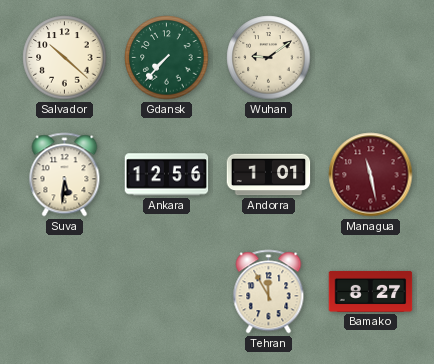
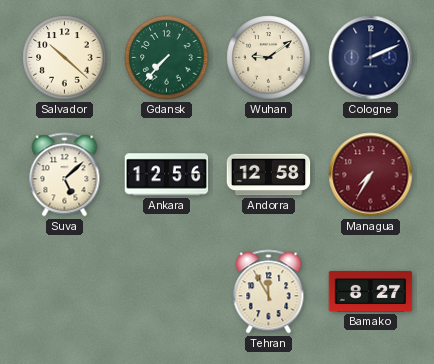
Cologne: none -> 2:11
Suva: 5:31 -> 5:08
Andorra: 1:01 -> 12:58
Managua: 11:28 -> 7:35
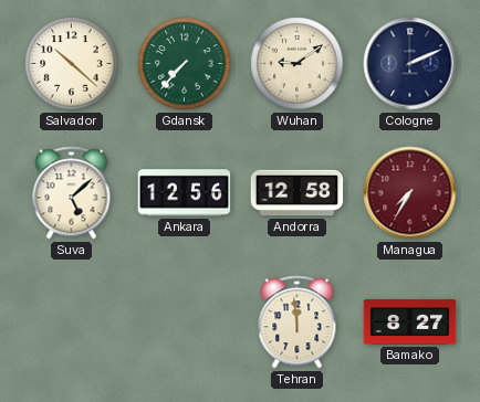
Tehran: 11:55 -> 11:59
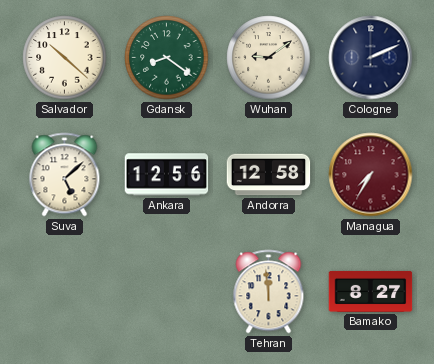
Gdansk: 7:37 -> 8:21
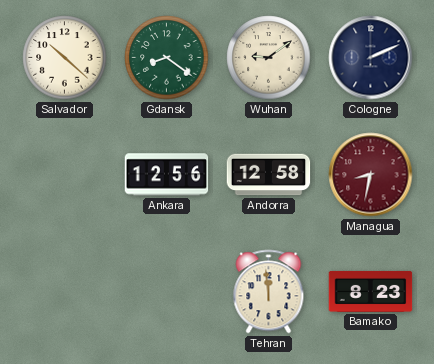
Suva: 5:08 -> none
Managua: 7:35 -> 8:32
Bamako: 8:27 -> 8:23
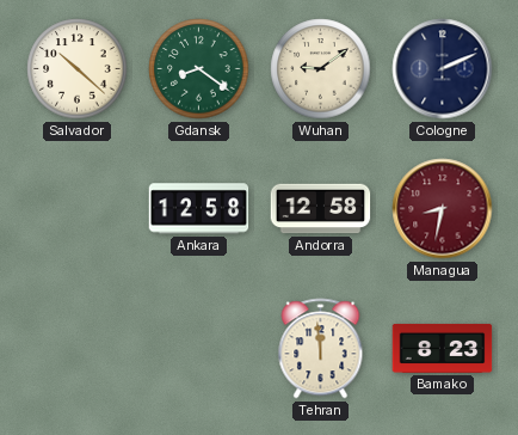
Ankara: 12:56 -> 12:58
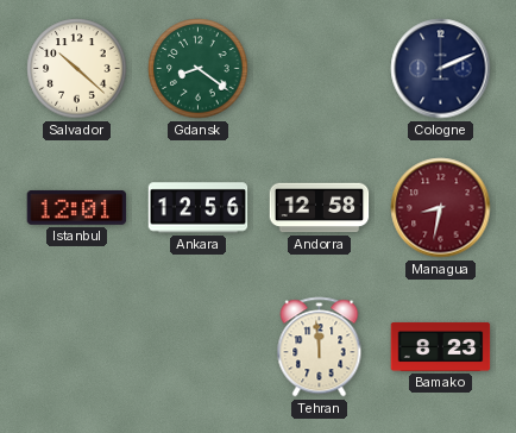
Wuhan: 9:09 -> none
Istanbul: none -> 12:01
Ankara: 12:58 -> 12:56
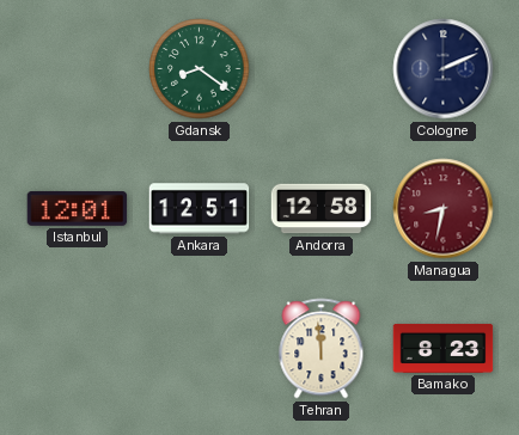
Salvador: 10:22 -> none
Ankara: 12:56 -> 12:51
